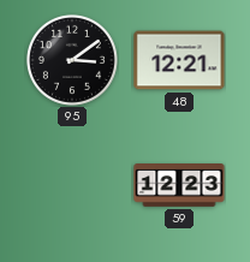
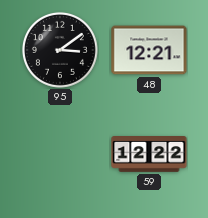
59: 12:23 -> 12:22
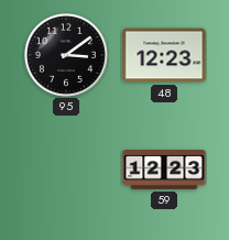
48: 12:21 -> 12:23
59: 12:22 -> 12:23
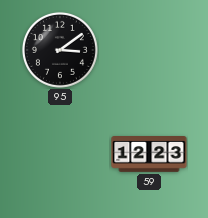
48: 12:23 -> none
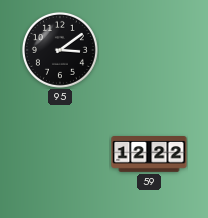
59: 12:23 -> 12:22
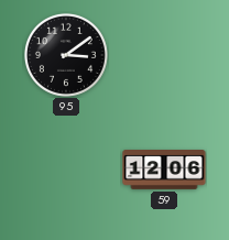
59: 12:22 -> 12:06
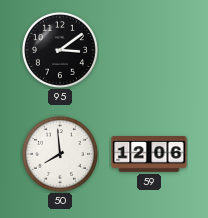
50: none -> 7:59
